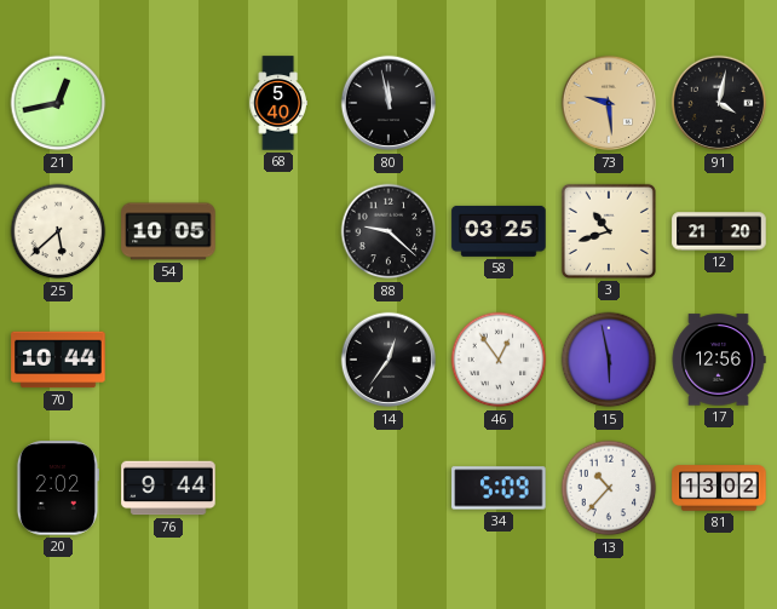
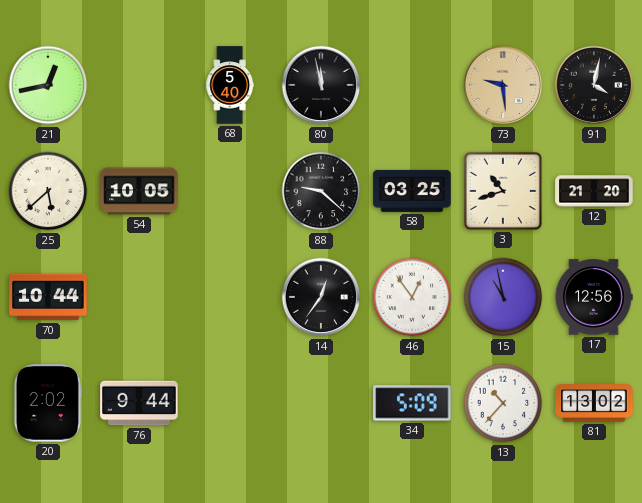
15: 5:58 -> 10:58
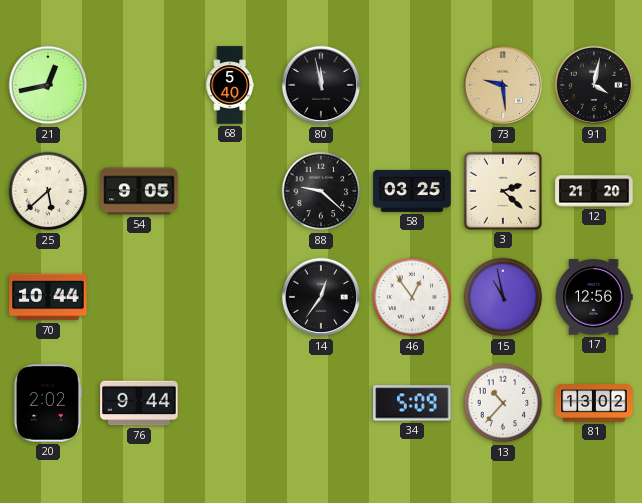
54: 10:05 -> 9:05
3: 10:42 -> 2:22
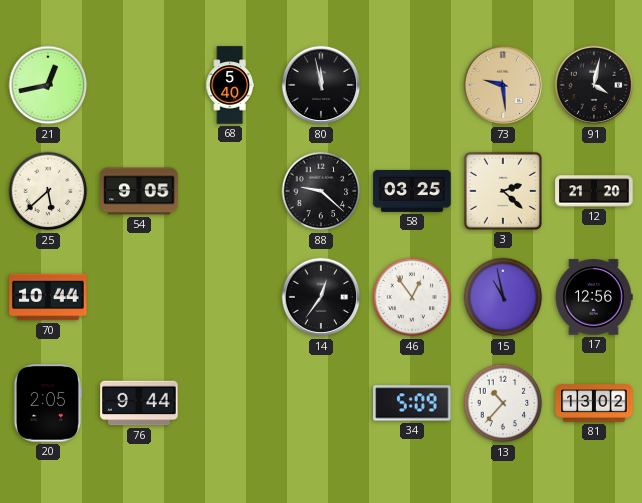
20: 2:02 -> 2:05
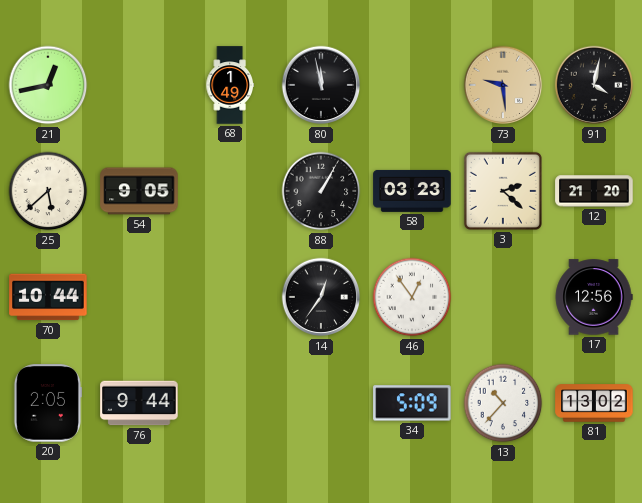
68: 5:40 -> 1:49
88: 9:22 -> 1:05
58: 03:25 -> 03:23
15: 10:58 -> none
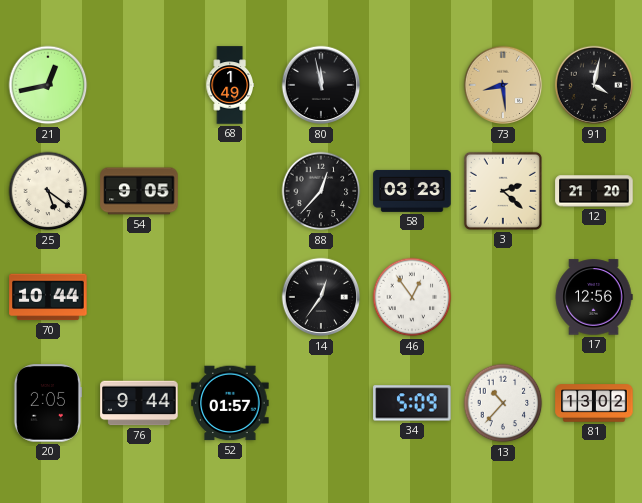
73: 9:29 -> 8:29
25: 5:38 -> 5:21
88: 1:05 -> 12:37
52: none -> 01:57
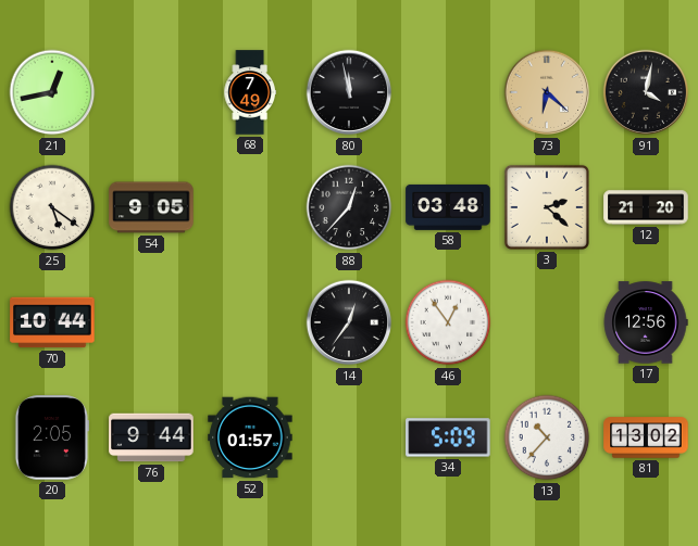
68: 1:49 -> 7:49
73: 8:29 -> 6:22
58: 03:23 -> 03:48
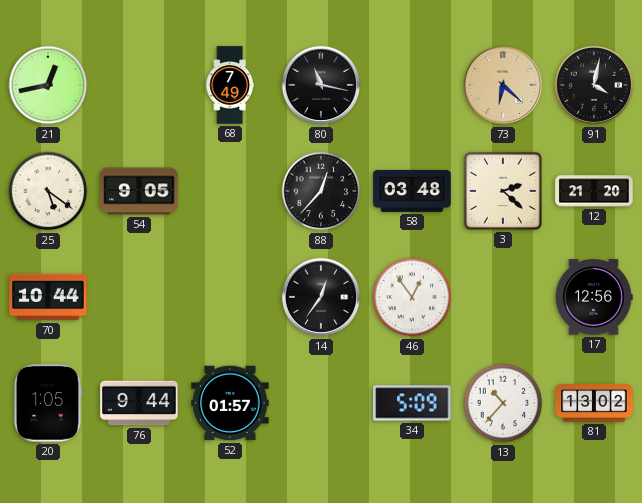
80: 11:58 -> 11:17
20: 2:05 -> 1:05
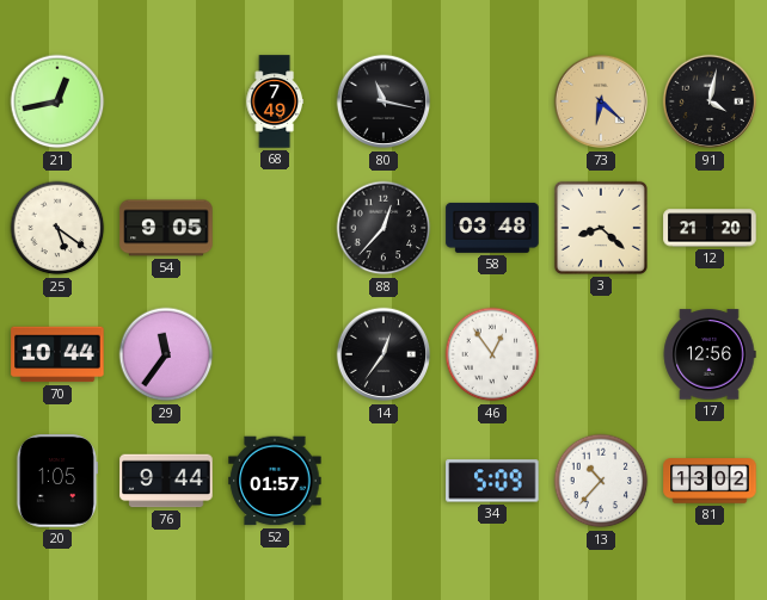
3: 2:22 -> 8:22
29: none -> 11:36
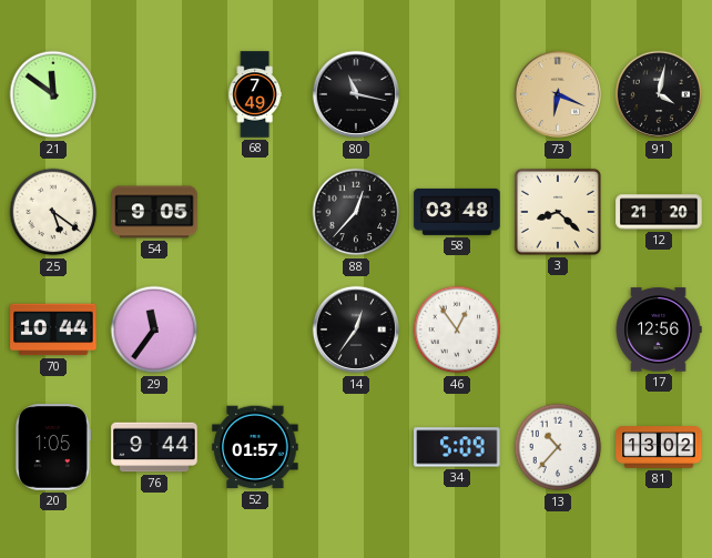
21: 12:43 -> 11:51
73: 6:22 -> 6:19
